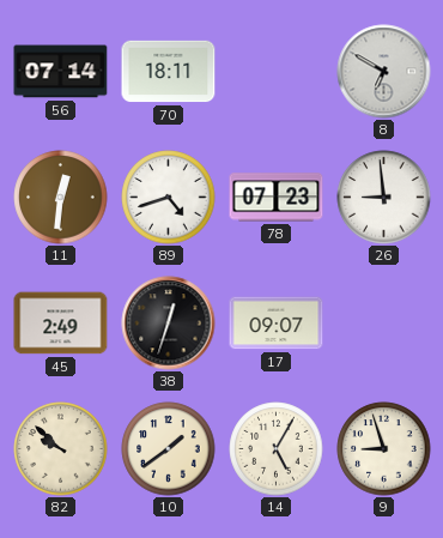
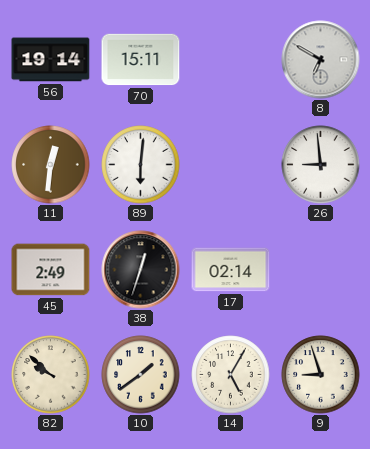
56: 07:14 -> 19:14
70: 18:11 -> 15:11
89: 4:42 -> 6:01
78: 07:23 -> none
17: 09:07 -> 02:14
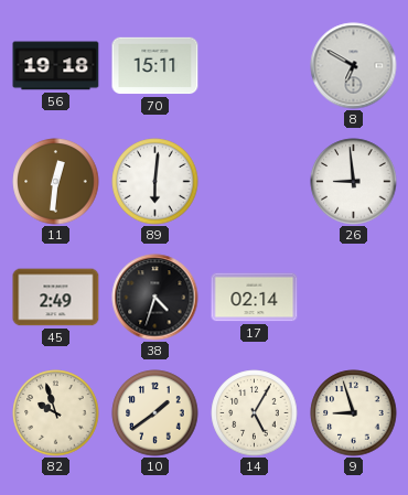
56: 19:14 -> 19:18
38: 12:33 -> 4:33
82: 9:52 -> 9:57
